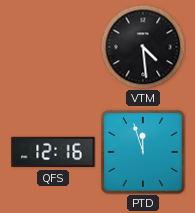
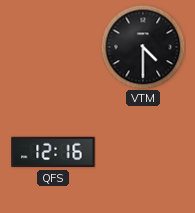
VTM: 4:29 -> 4:30
PTD: 11:57 -> none
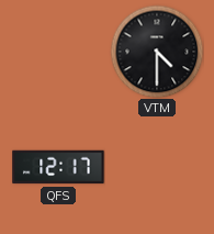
QFS: 12:16 -> 12:17
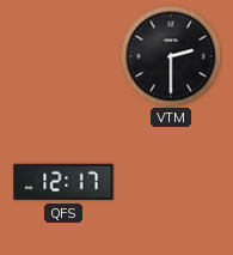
VTM: 4:30 -> 2:30
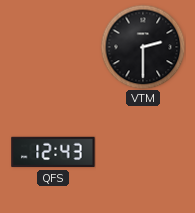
QFS: 12:17 -> 12:43
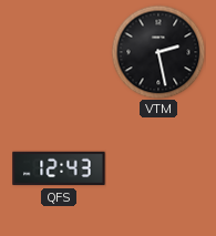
VTM: 2:30 -> 2:28
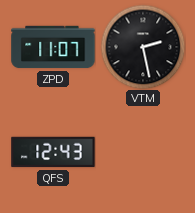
ZPD: none -> 11:07
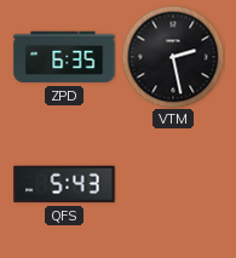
ZPD: 11:07 -> 6:35
QFS: 12:43 -> 5:43
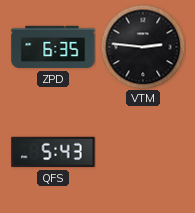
VTM: 2:28 -> 2:46
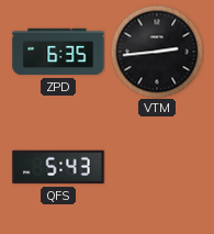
VTM: 2:46 -> 2:44
